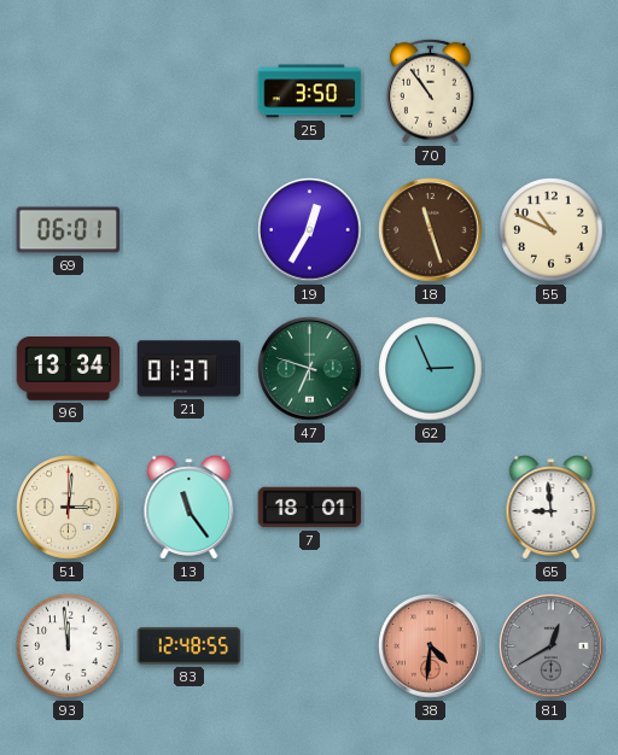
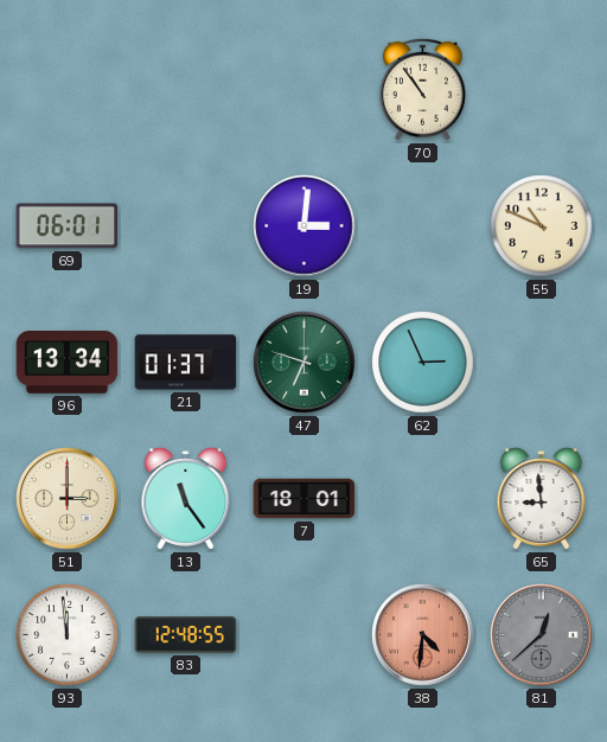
25: 3:50 -> none
19: 12:35 -> 3:01
18: 11:27 -> none
51: 3:01 -> 3:00
81: 12:40 -> 12:38
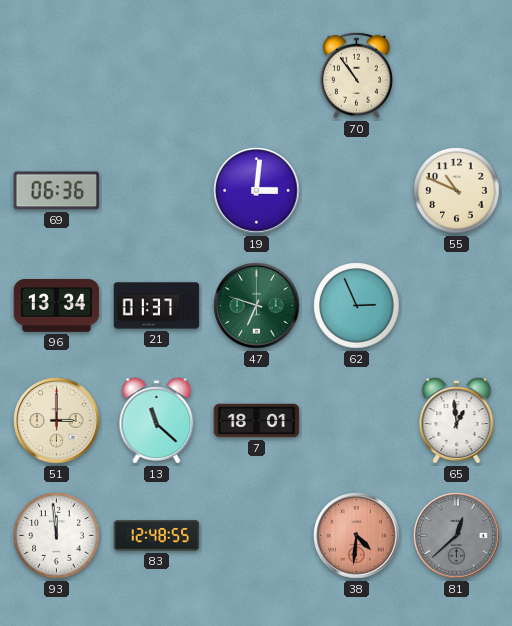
69: 06:01 -> 06:36
13: 11:24 -> 11:22
65: 8:59 -> 12:59
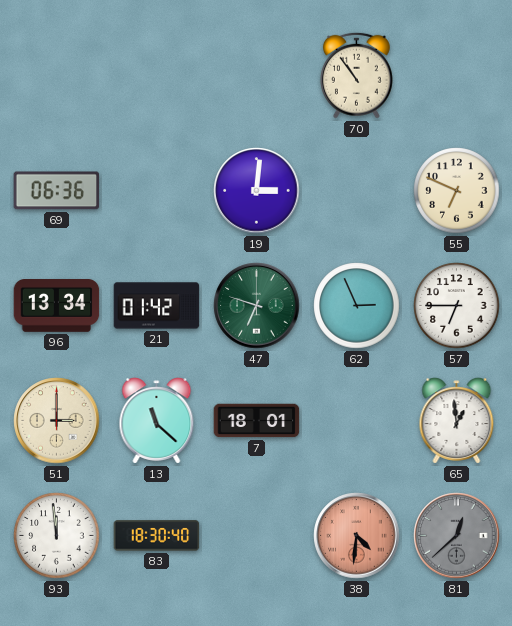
55: 10:49 -> 6:49
21: 01:37 -> 01:42
57: none -> 6:45
83: 12:48 -> 18:30
